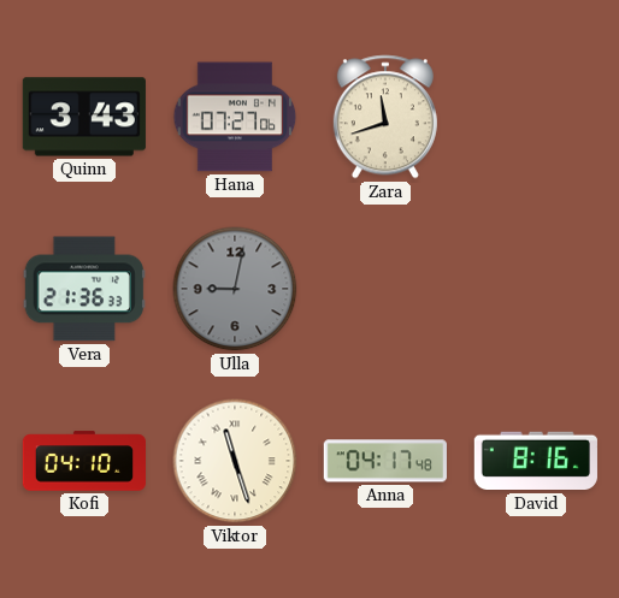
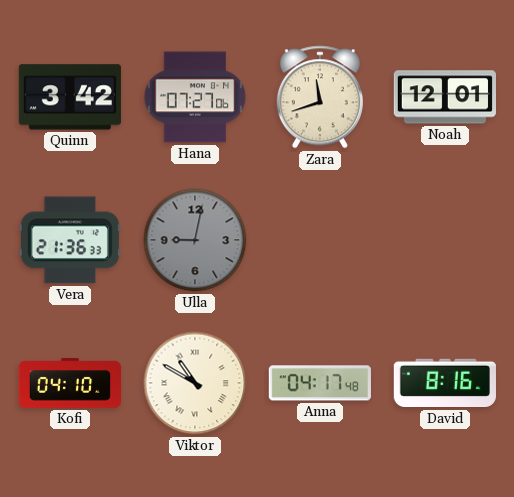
Quinn: 3:43 -> 3:42
Noah: none -> 12:01
Viktor: 11:27 -> 10:50
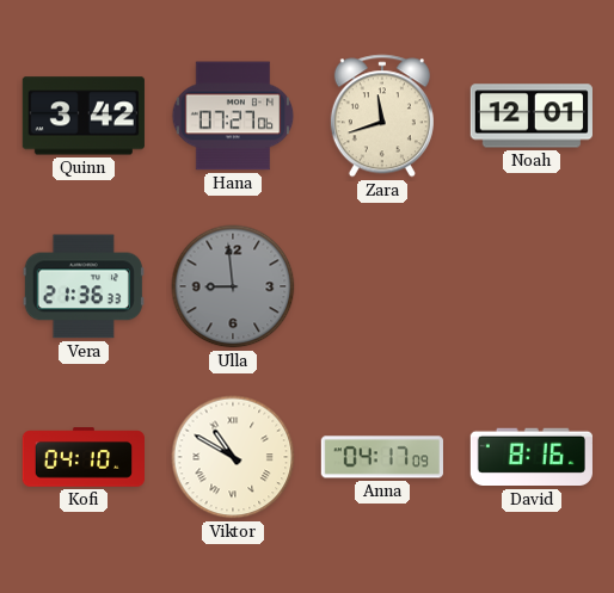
Ulla: 9:02 -> 8:59
Anna: 04:17:48 -> 04:17:09
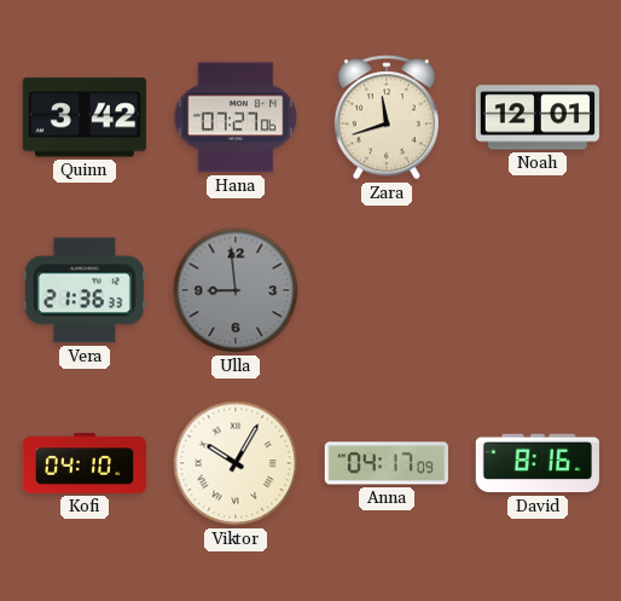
Viktor: 10:50 -> 10:05
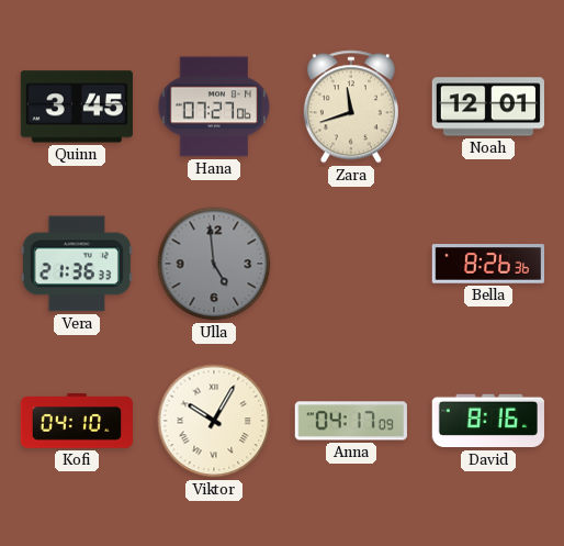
Quinn: 3:42 -> 3:45
Ulla: 8:59 -> 4:59
Bella: none -> 8:26
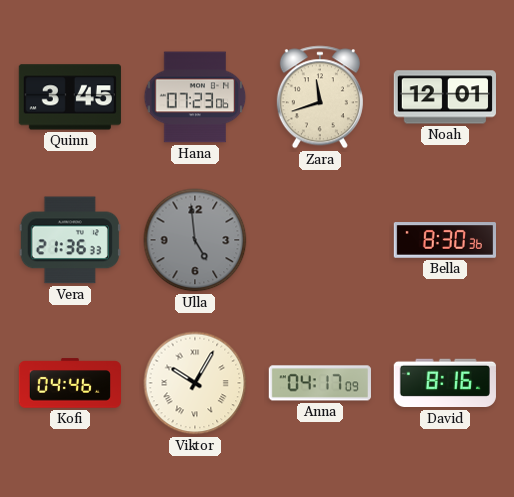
Hana: 07:27 -> 07:23
Bella: 8:26 -> 8:30
Kofi: 04:10 -> 04:46
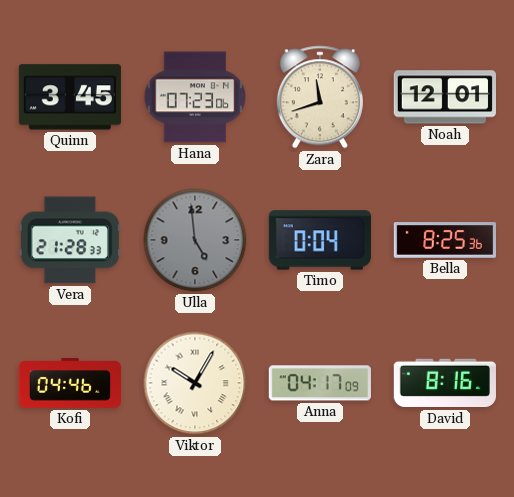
Vera: 21:36 -> 21:28
Timo: none -> 0:04
Bella: 8:30 -> 8:25
